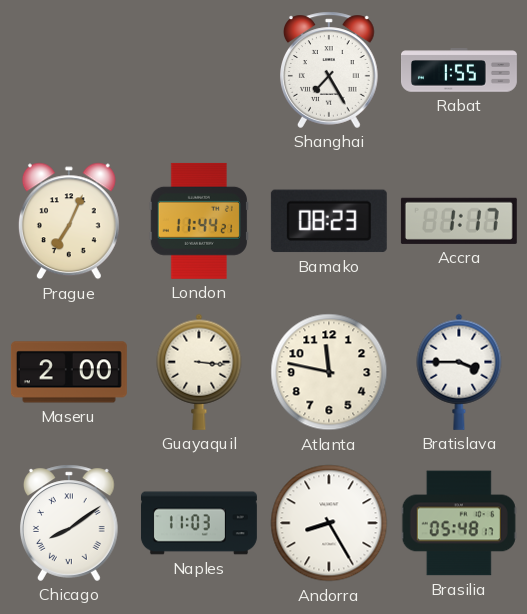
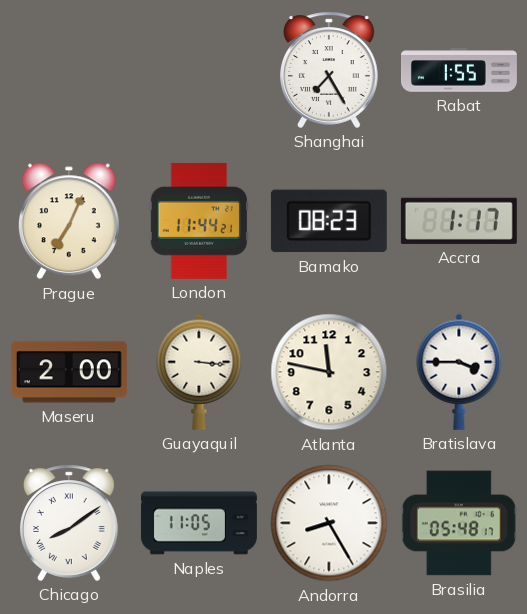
Naples: 11:03 -> 11:05
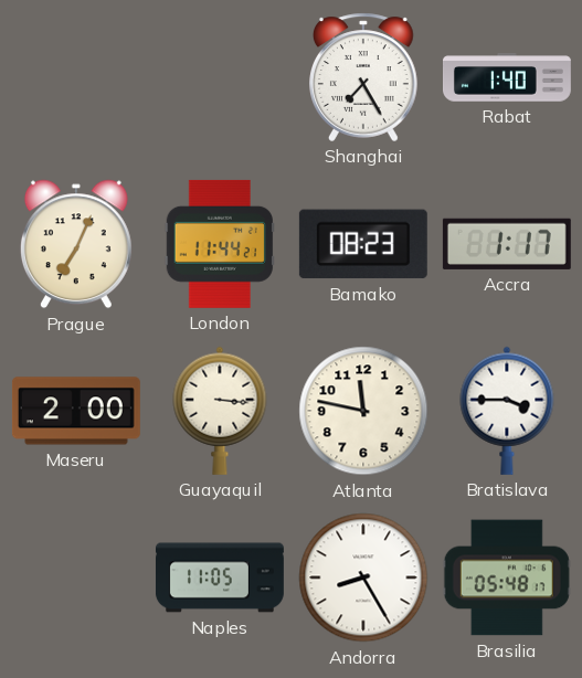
Rabat: 1:55 -> 1:40
Chicago: 8:09 -> none
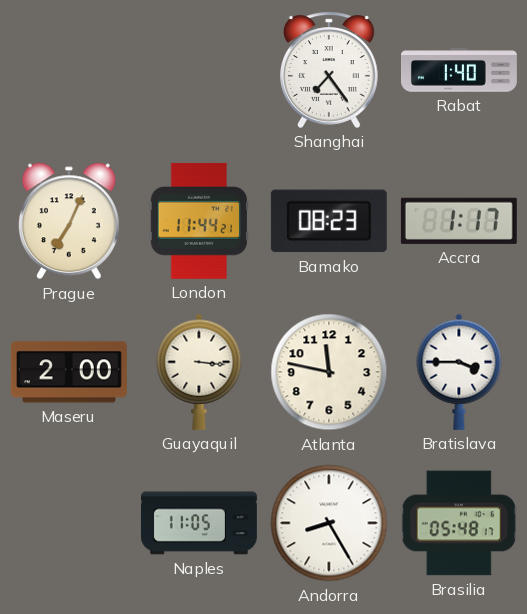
Shanghai: 7:25 -> 7:24
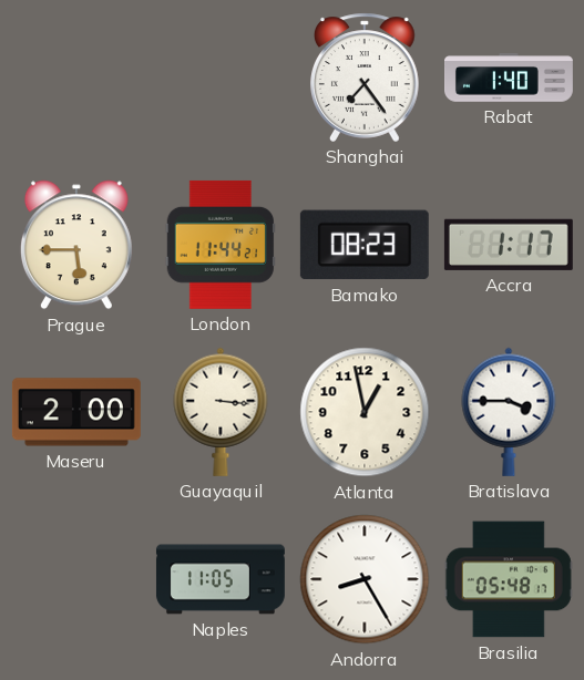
Prague: 7:04 -> 5:45
Atlanta: 11:47 -> 12:58
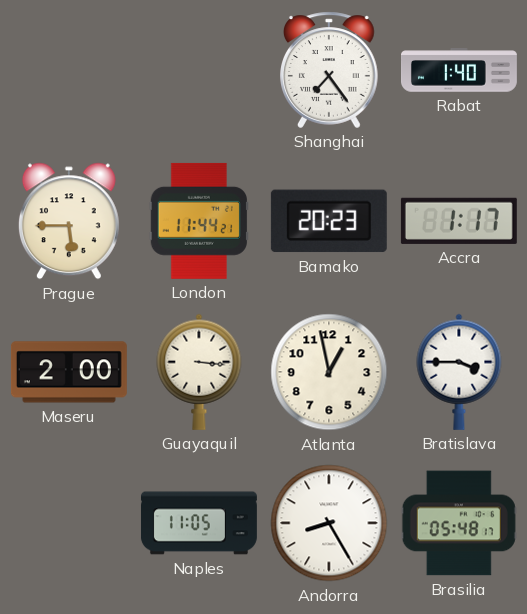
Bamako: 08:23 -> 20:23
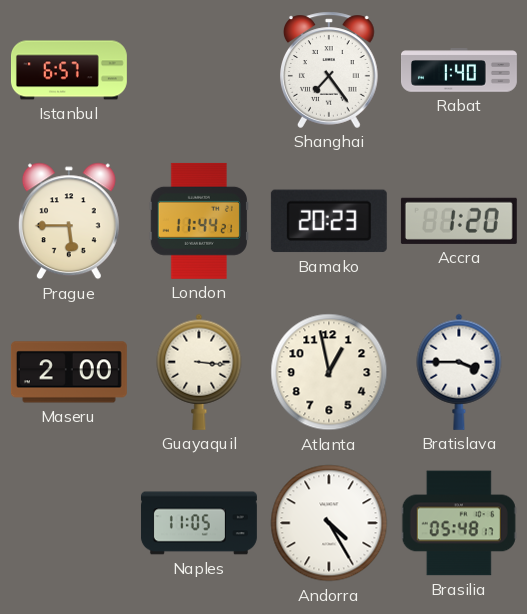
Istanbul: none -> 6:57
Accra: 1:17 -> 1:20
Andorra: 8:25 -> 4:25
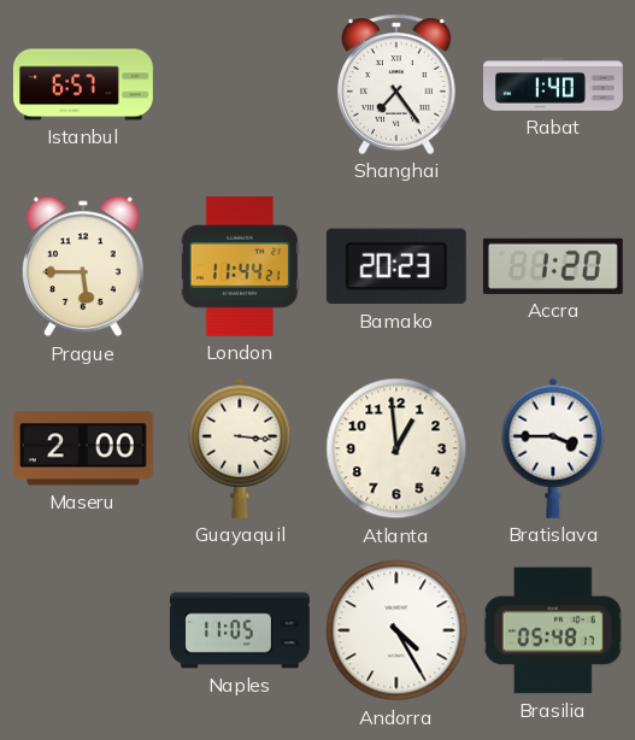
Atlanta: 12:58 -> 12:59
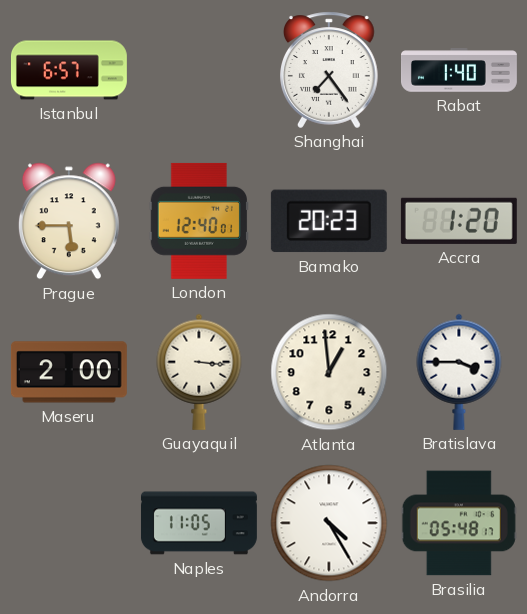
London: 11:44 -> 12:40
